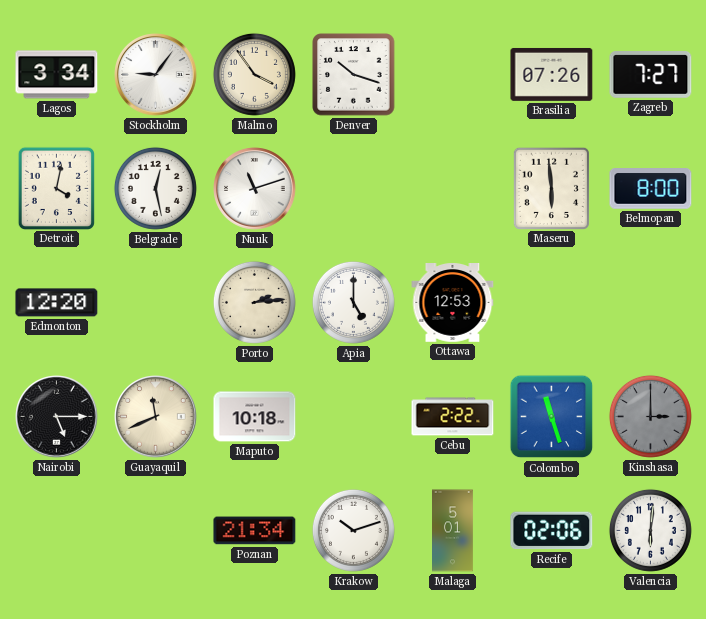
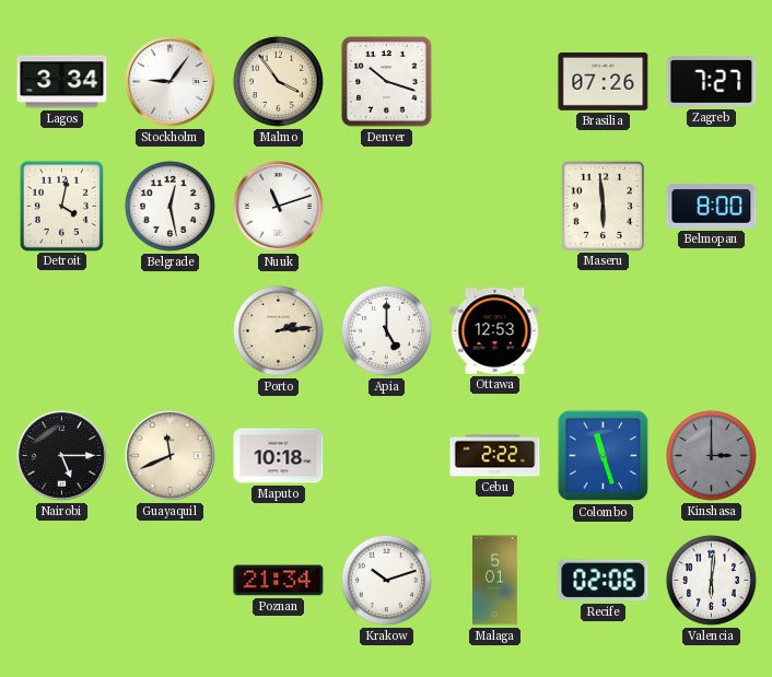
Edmonton: 12:20 -> none
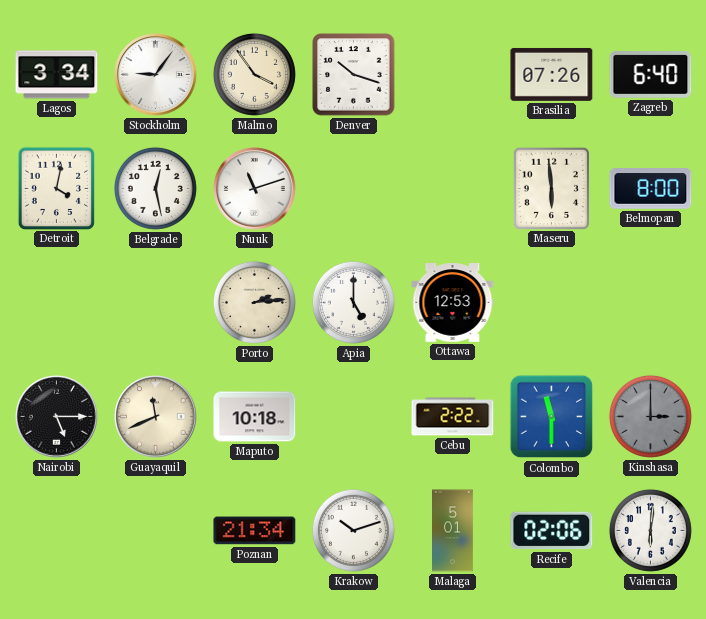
Zagreb: 7:27 -> 6:40
Colombo: 11:27 -> 11:30
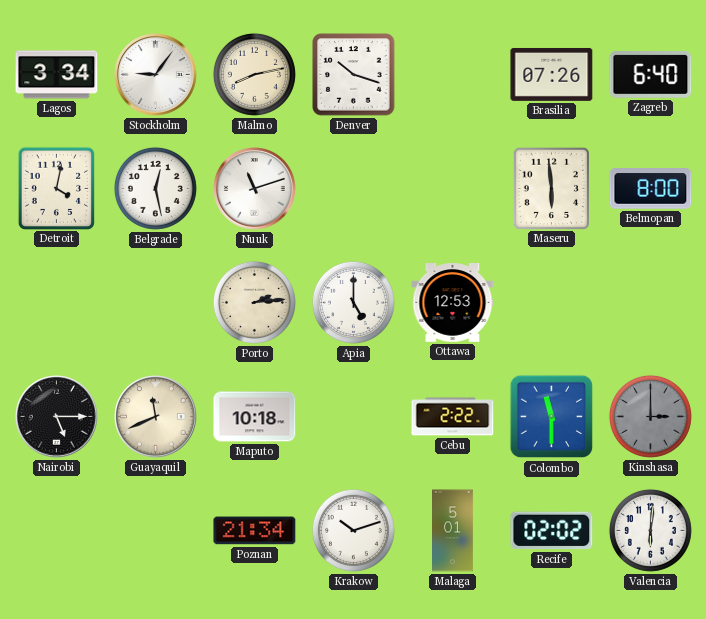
Malmo: 3:54 -> 8:13
Recife: 02:06 -> 02:02
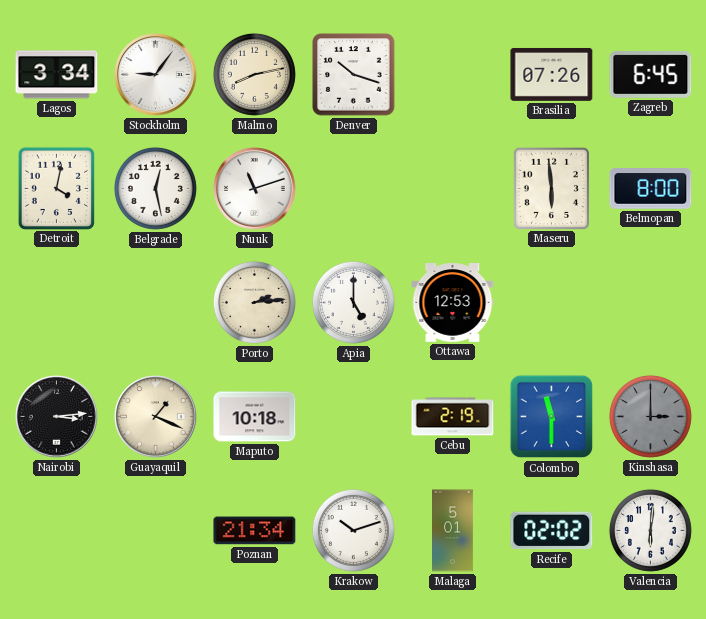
Zagreb: 6:40 -> 6:45
Nairobi: 5:15 -> 3:14
Guayaquil: 11:41 -> 1:19
Cebu: 2:22 -> 2:19
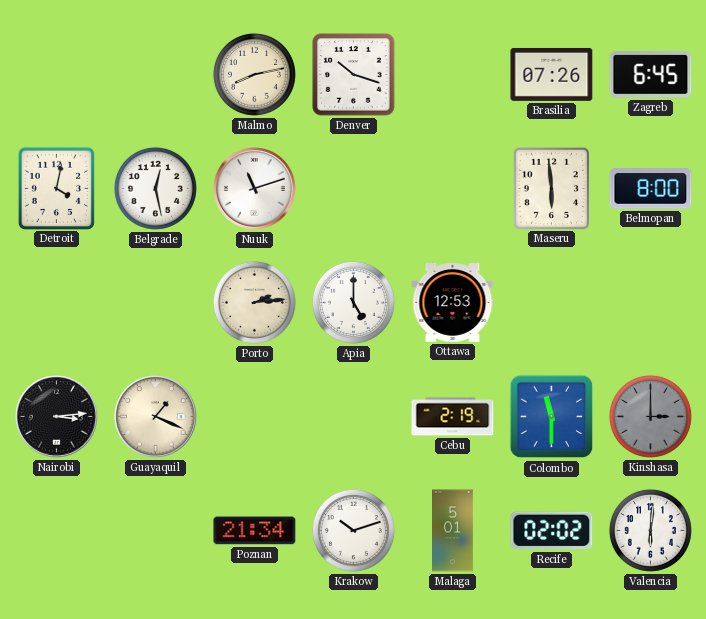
Lagos: 3:34 -> none
Stockholm: 9:06 -> none
Maputo: 10:18 -> none
